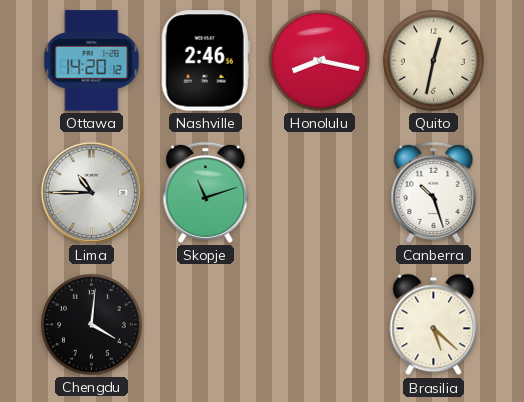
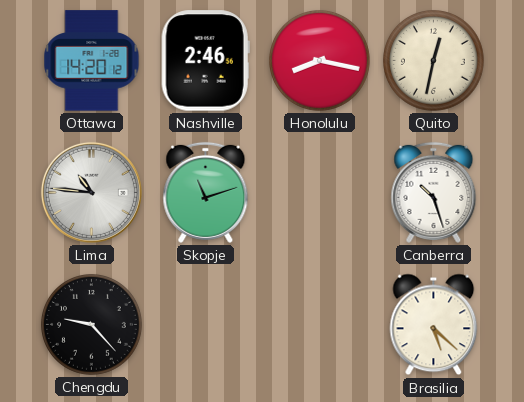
Lima: 10:45 -> 10:46
Chengdu: 4:01 -> 9:23
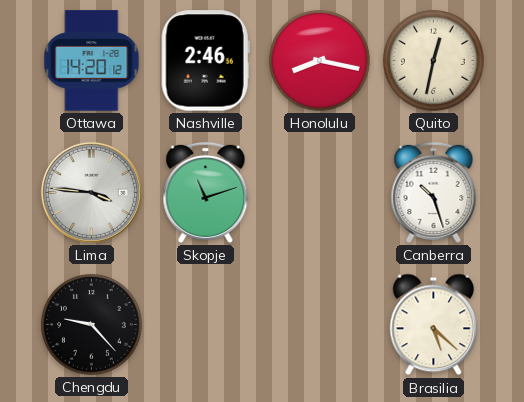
Lima: 10:46 -> 3:46
